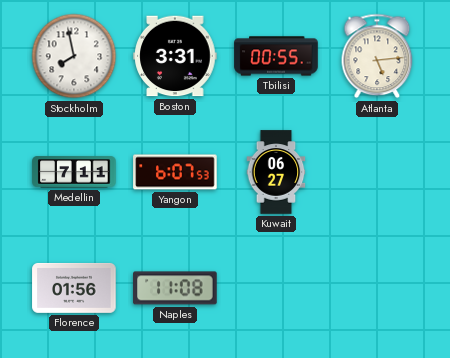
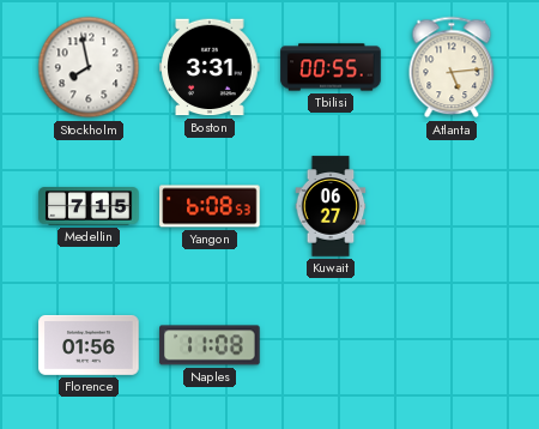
Medellin: 7:11 -> 7:15
Yangon: 6:07 -> 6:08
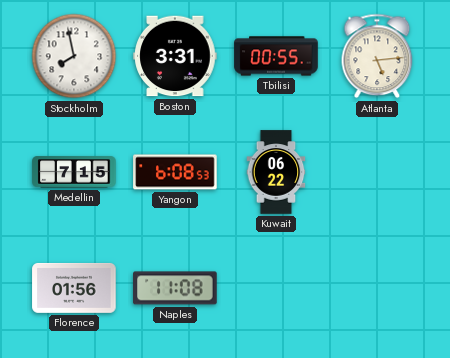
Kuwait: 06:27 -> 06:22
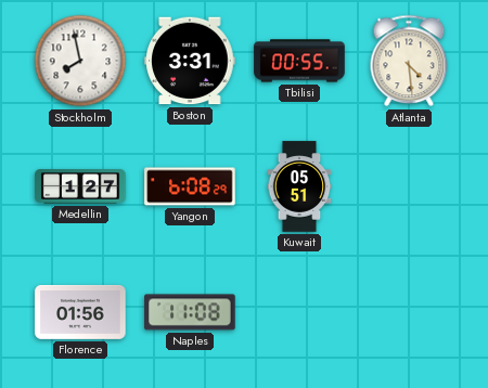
Atlanta: 5:14 -> 4:29
Medellin: 7:15 -> 1:27
Yangon: 6:08:53 -> 6:08:29
Kuwait: 06:22 -> 05:51
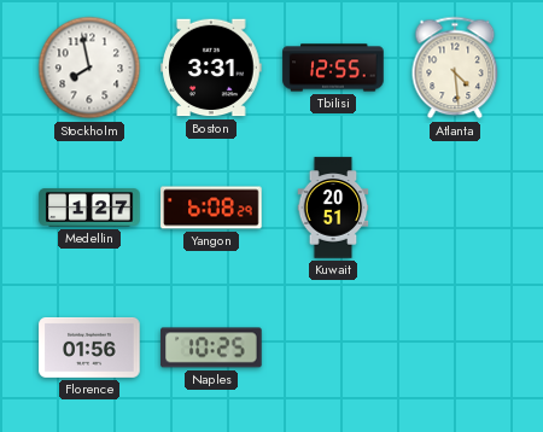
Tbilisi: 00:55 -> 12:55
Kuwait: 05:51 -> 20:51
Naples: 11:08 -> 10:25
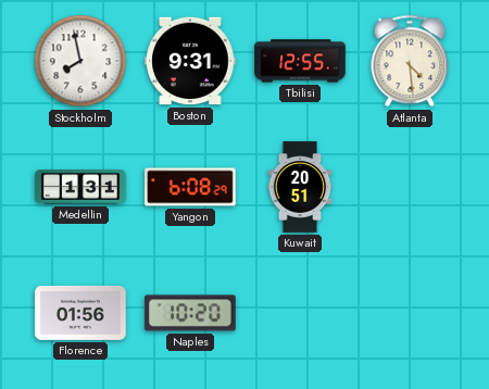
Boston: 3:31 -> 9:31
Medellin: 1:27 -> 1:31
Naples: 10:25 -> 10:20
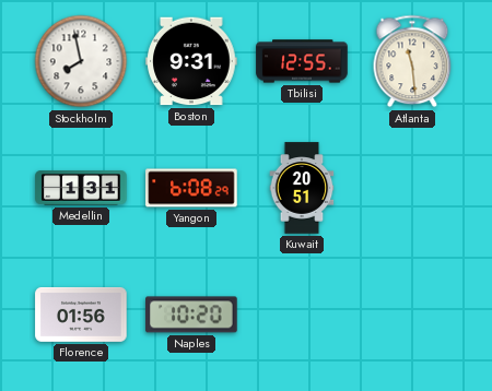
Atlanta: 4:29 -> 11:29
